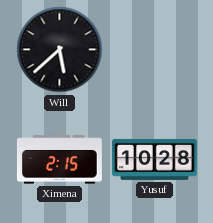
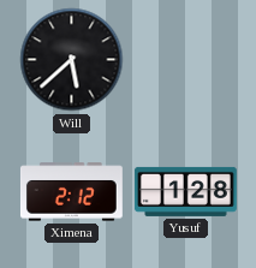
Ximena: 2:15 -> 2:12
Yusuf: 10:28 -> 1:28
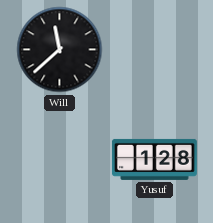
Will: 5:38 -> 11:38
Ximena: 2:12 -> none
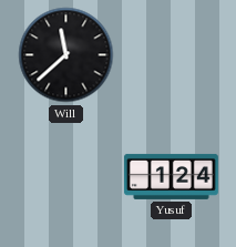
Yusuf: 1:28 -> 1:24
